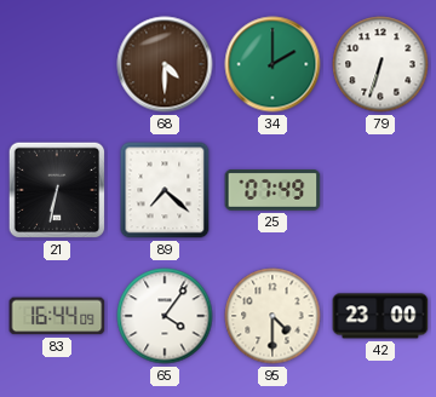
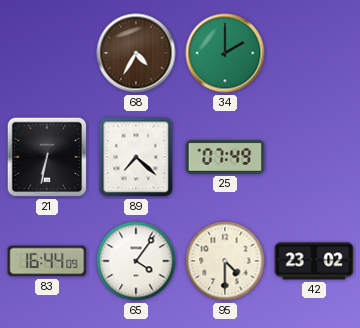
68: 4:30 -> 4:35
79: 6:33 -> none
42: 23:00 -> 23:02
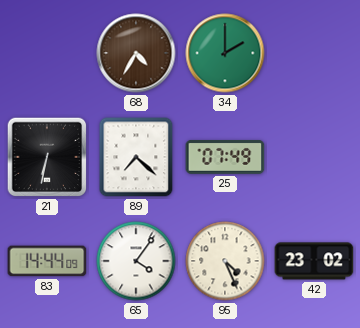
83: 16:44 -> 14:44
95: 4:30 -> 4:26
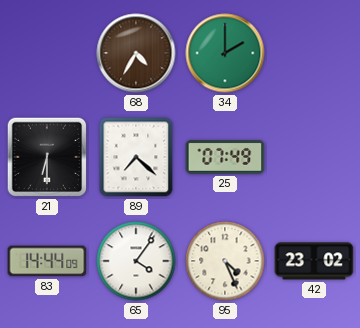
21: 6:32 -> 6:30
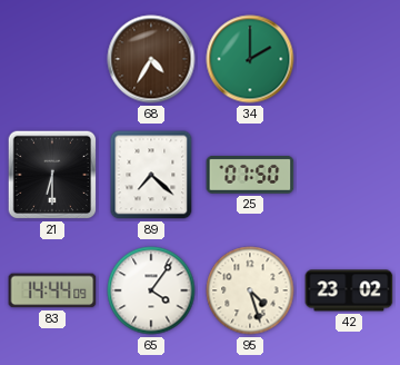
25: 07:49 -> 07:50
95: 4:26 -> 4:27
